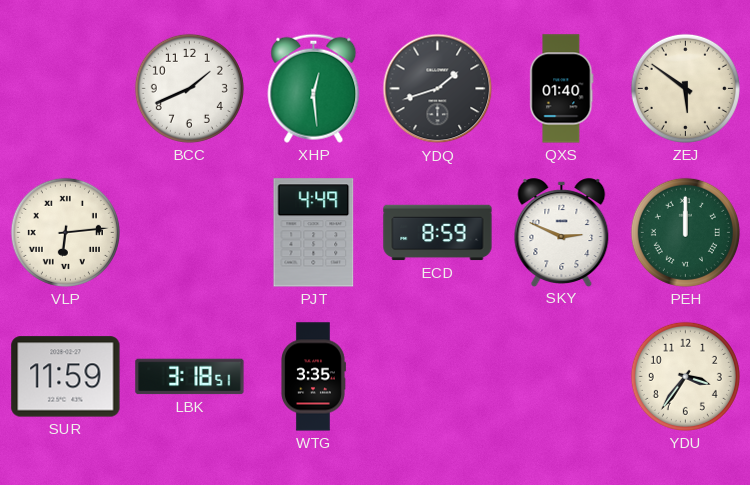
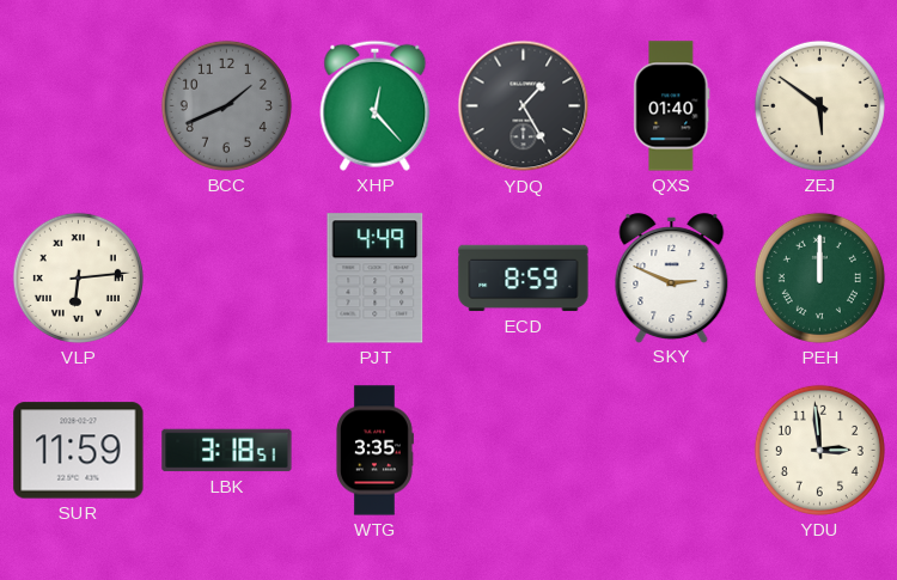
BCC dial: white -> grey
XHP: 12:29 -> 12:23
YDQ: 1:42 -> 1:25
YDU: 3:36 -> 2:59
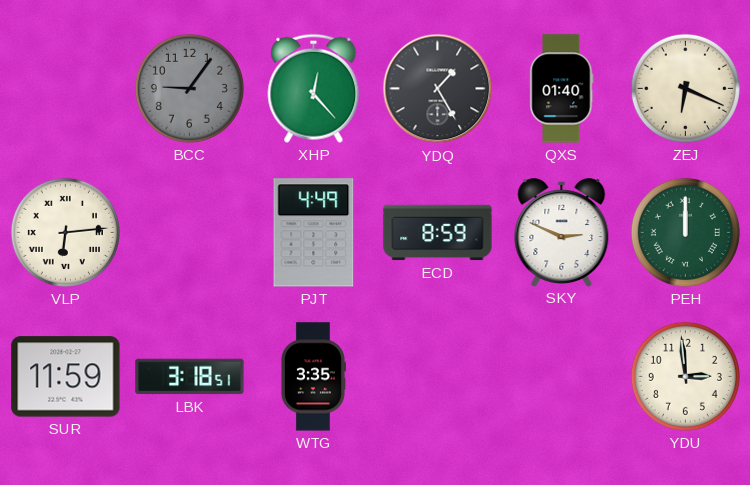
BCC: 1:41 -> 9:06
ZEJ: 5:51 -> 6:19
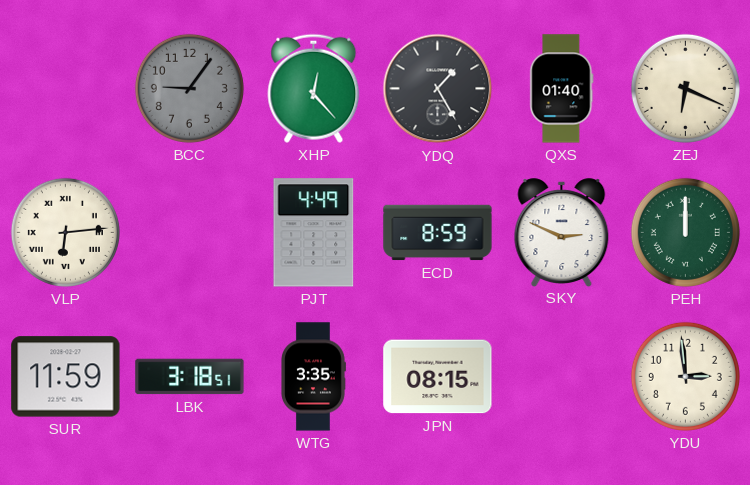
JPN: none -> 08:15
